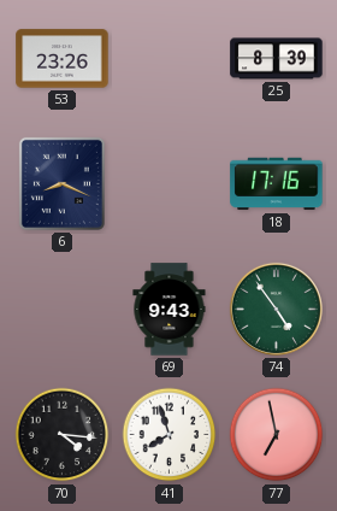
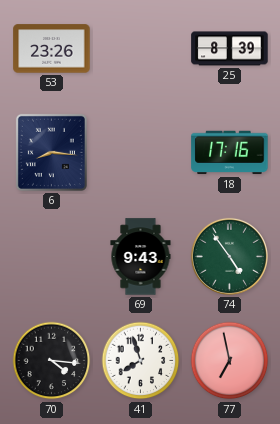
6: 8:19 -> 8:16
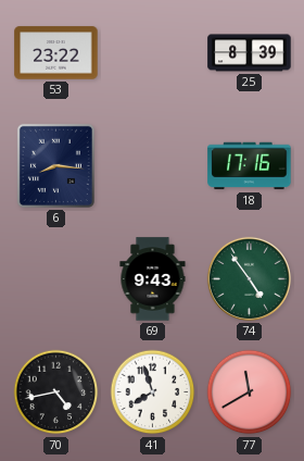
53: 23:26 -> 23:22
70: 4:16 -> 4:43
77: 6:58 -> 11:40
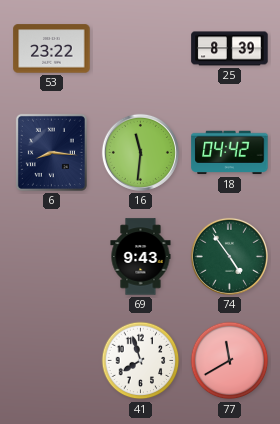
16: none -> 11:31
18: 17:16 -> 04:42
70: 4:43 -> none
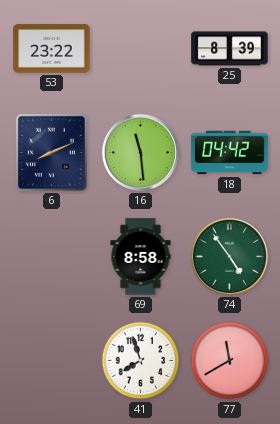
6: 8:16 -> 8:11
16: 11:31 -> 11:29
69: 9:43 -> 8:58
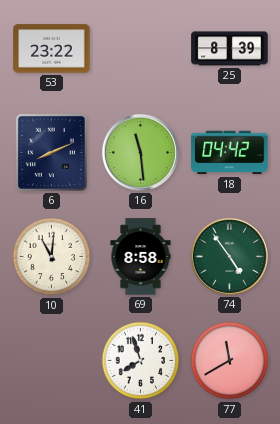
10: none -> 11:01
